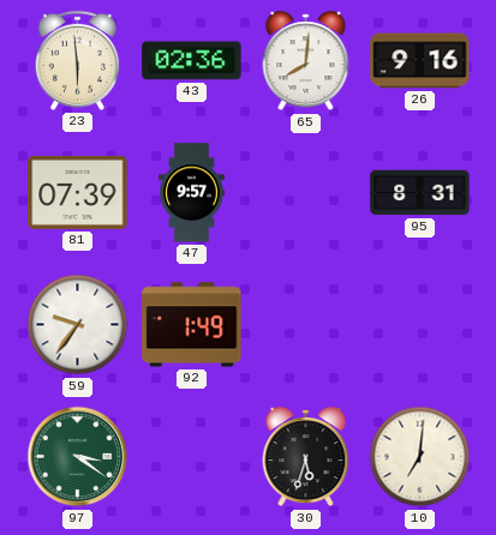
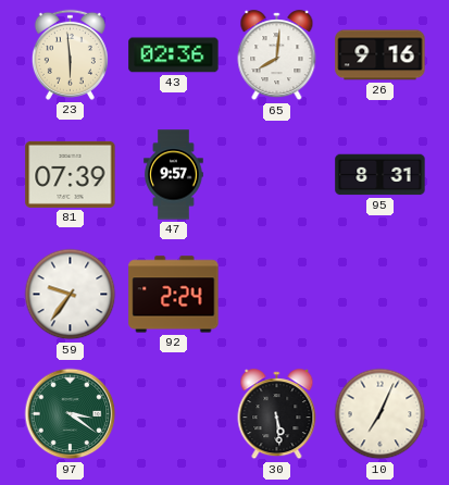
92: 1:49 -> 2:24
30: 5:33 -> 5:29
10: 7:01 -> 7:04
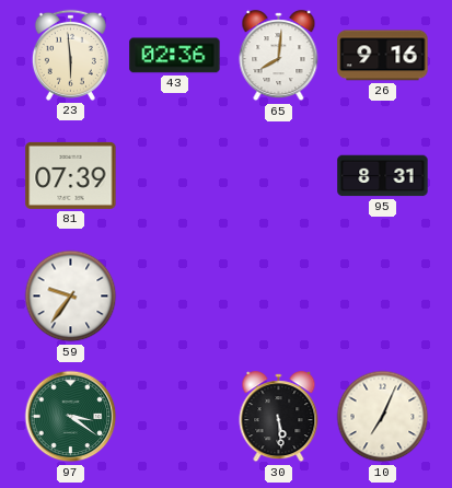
47: 9:57 -> none
92: 2:24 -> none
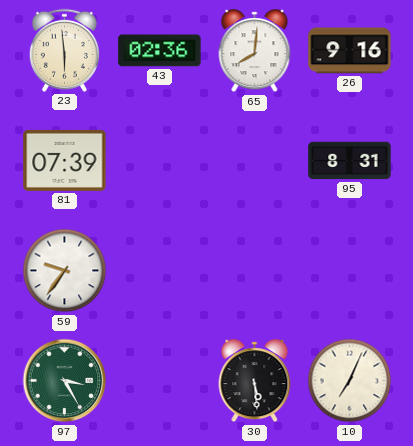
97: 3:21 -> 3:25
